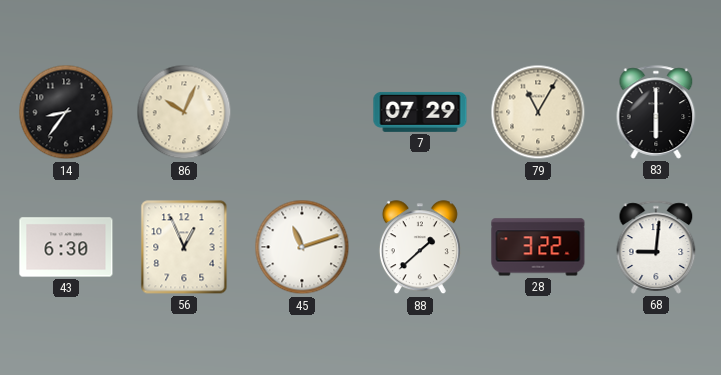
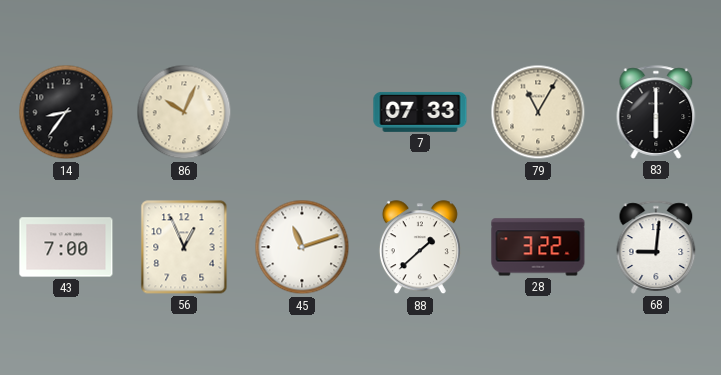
7: 07:29 -> 07:33
43: 6:30 -> 7:00
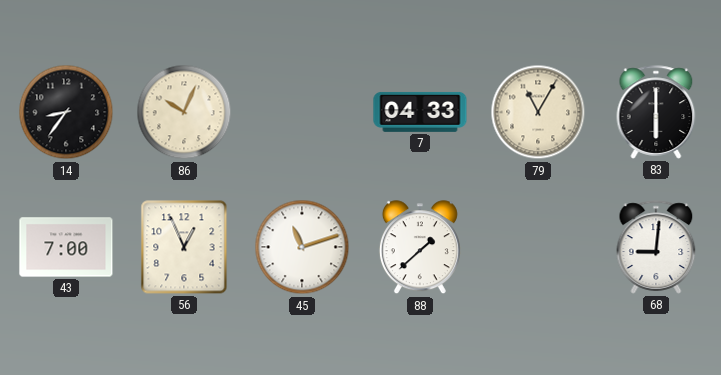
7: 07:33 -> 04:33
28: 3:22 -> none
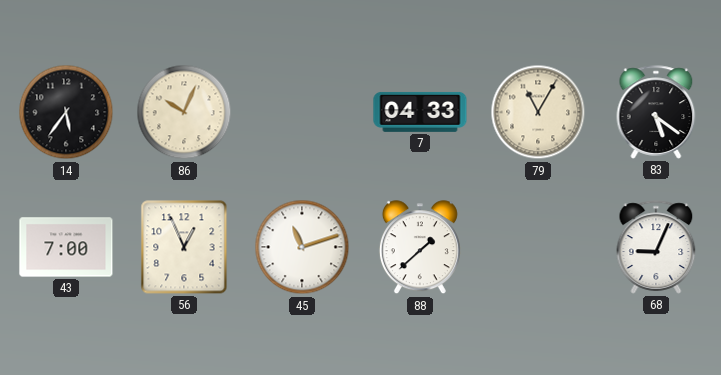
14: 8:36 -> 5:36
83: 6:00 -> 5:21
68: 9:01 -> 9:04
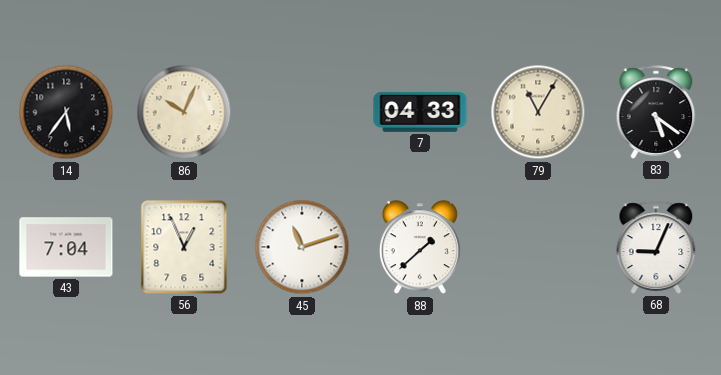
43: 7:00 -> 7:04
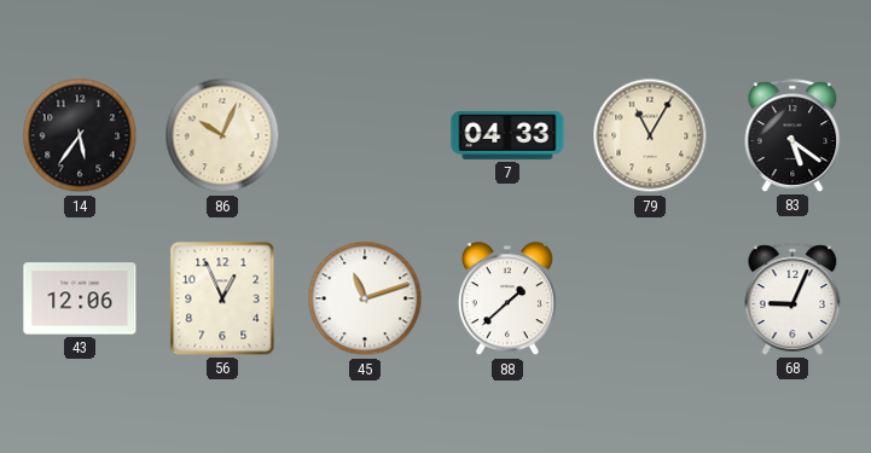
43: 7:04 -> 12:06
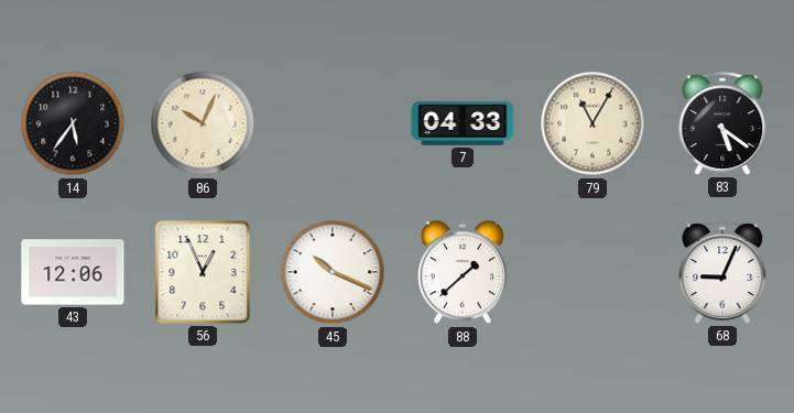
45: 11:12 -> 10:19
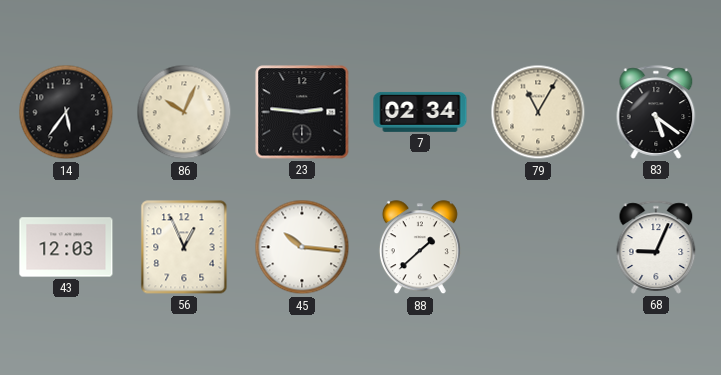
23: none -> 2:46
7: 04:33 -> 02:34
43: 12:06 -> 12:03
45: 10:19 -> 10:16
